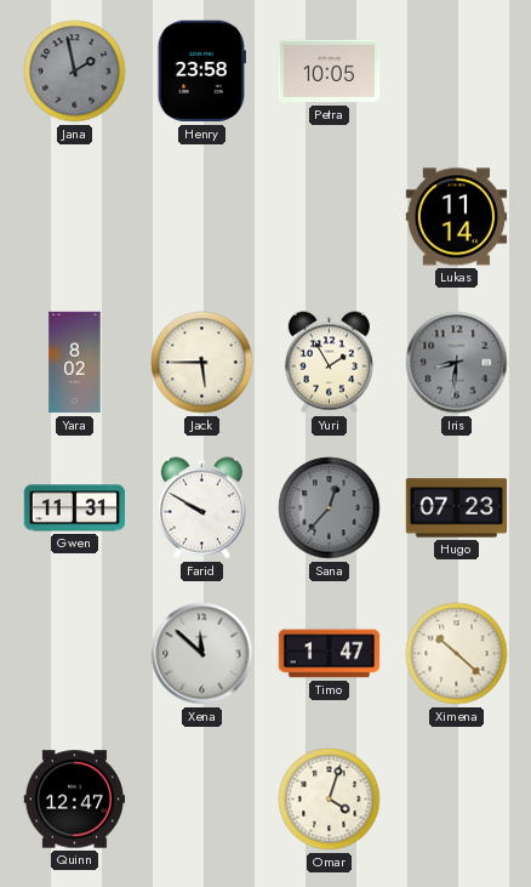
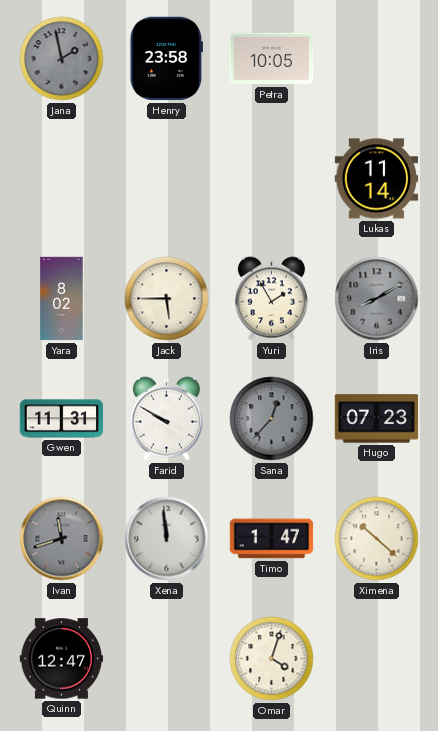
Iris: 8:31 -> 8:10
Ivan: none -> 11:42
Xena: 11:52 -> 11:59
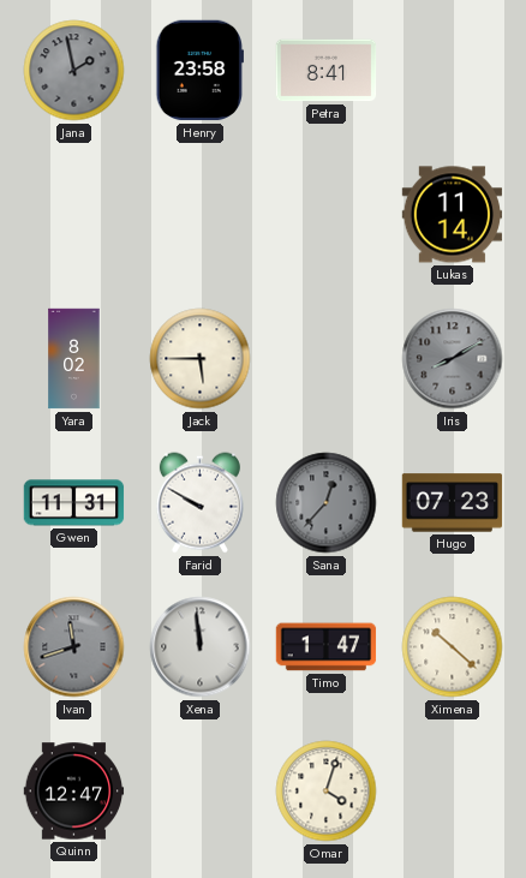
Petra: 10:05 -> 8:41
Yuri: 1:55 -> none
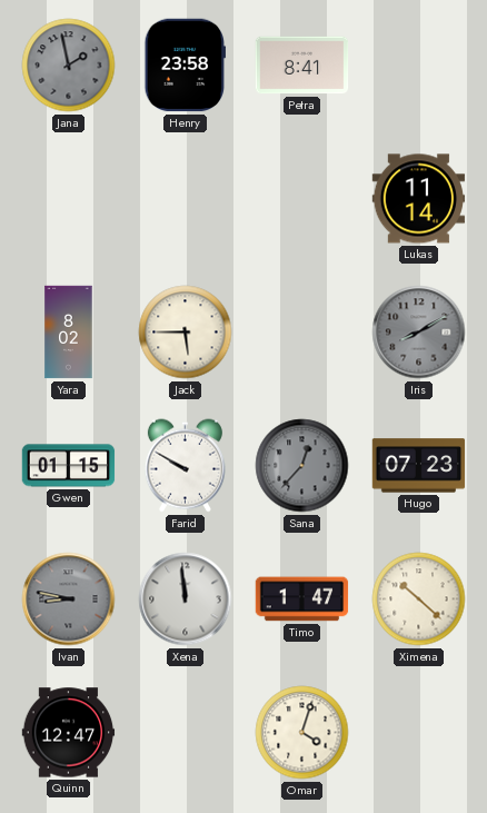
Gwen: 11:31 -> 01:15
Ivan: 11:42 -> 8:47
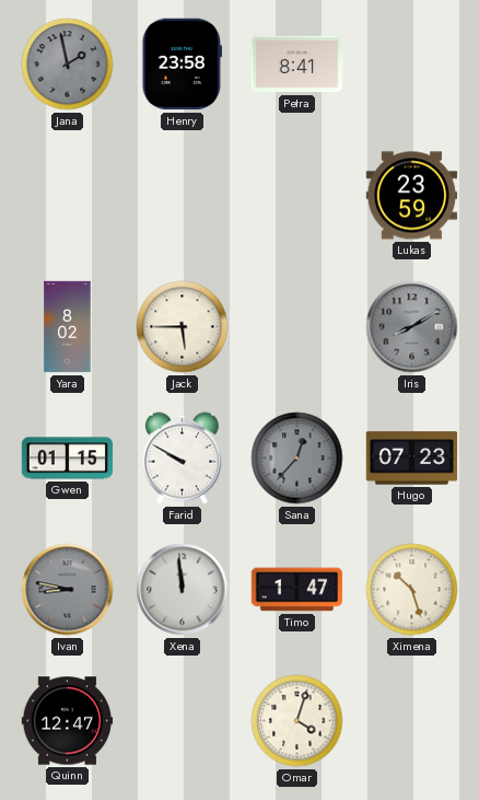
Lukas: 11:14 -> 23:59
Ximena: 10:22 -> 10:27
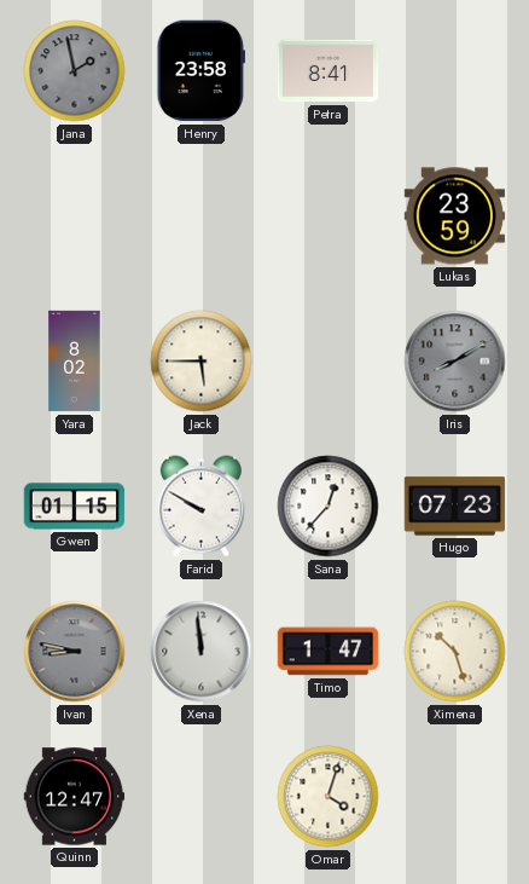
Sana dial: grey -> white
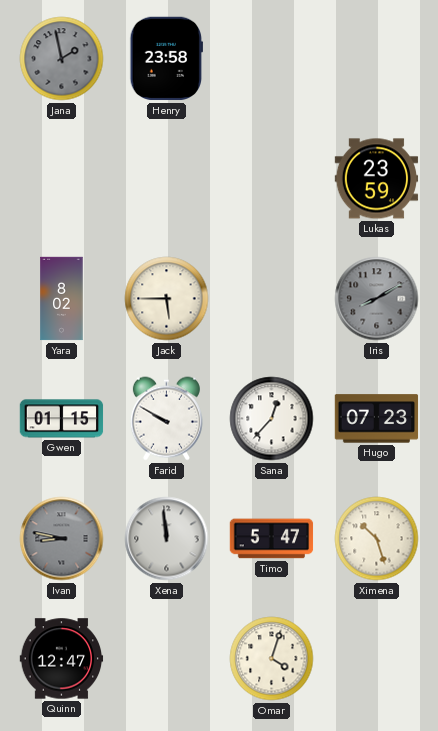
Petra: 8:41 -> none
Timo: 1:47 -> 5:47
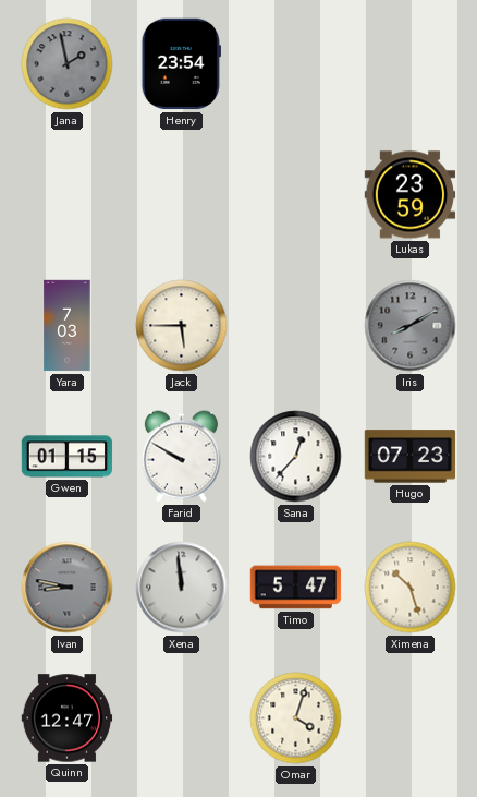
Henry: 23:58 -> 23:54
Yara: 8:02 -> 7:03
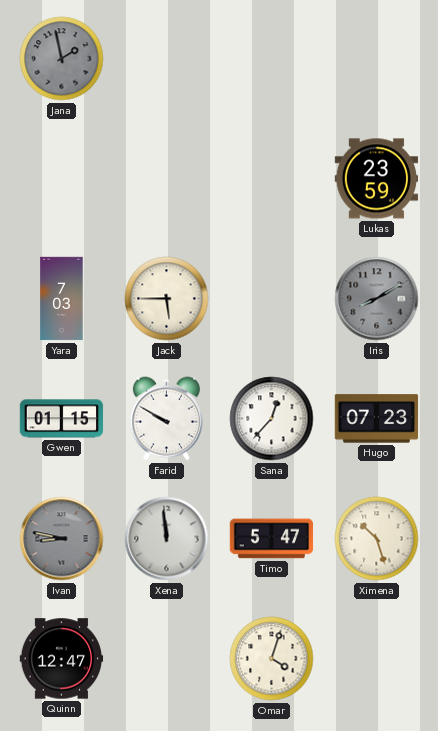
Henry: 23:54 -> none
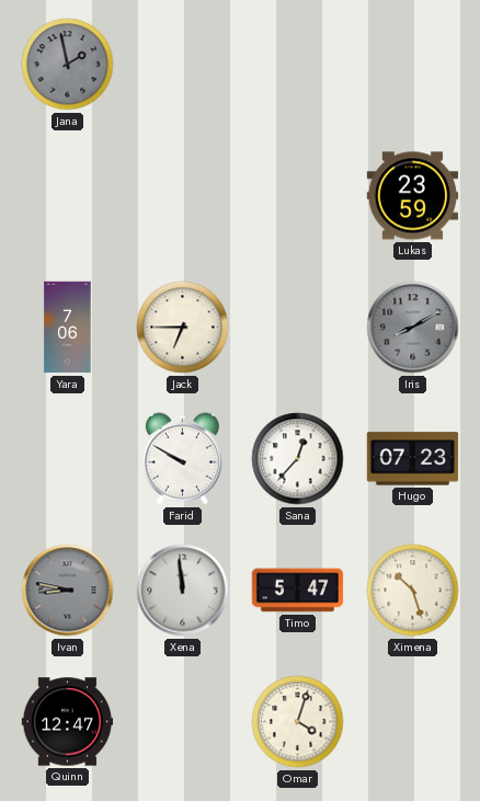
Yara: 7:03 -> 7:06
Jack: 5:45 -> 6:45
Gwen: 01:15 -> none
